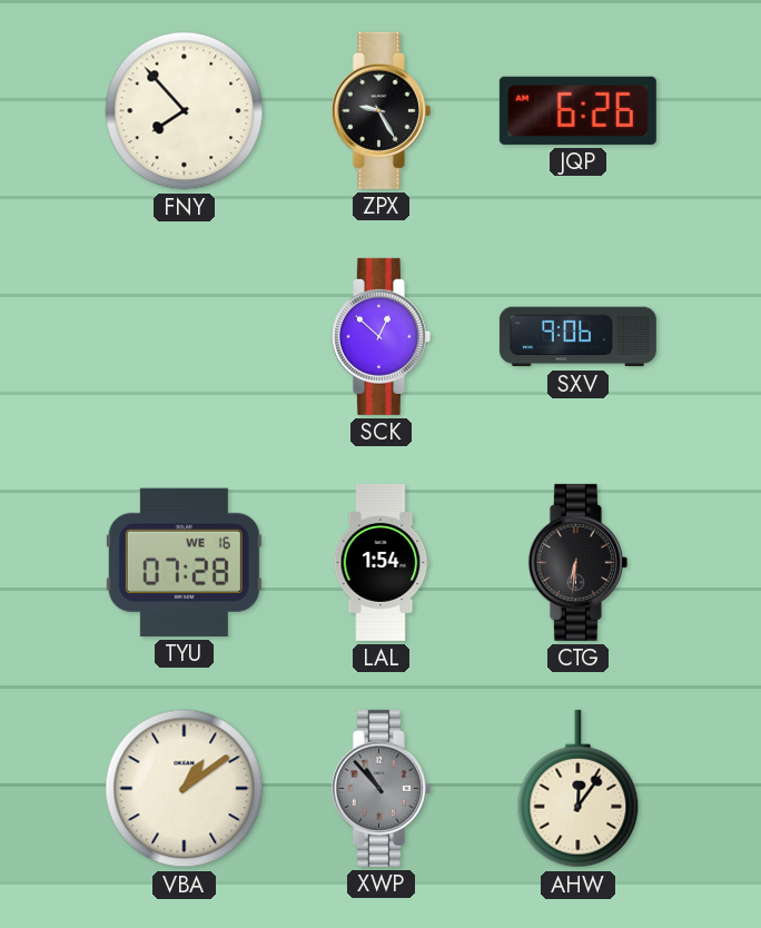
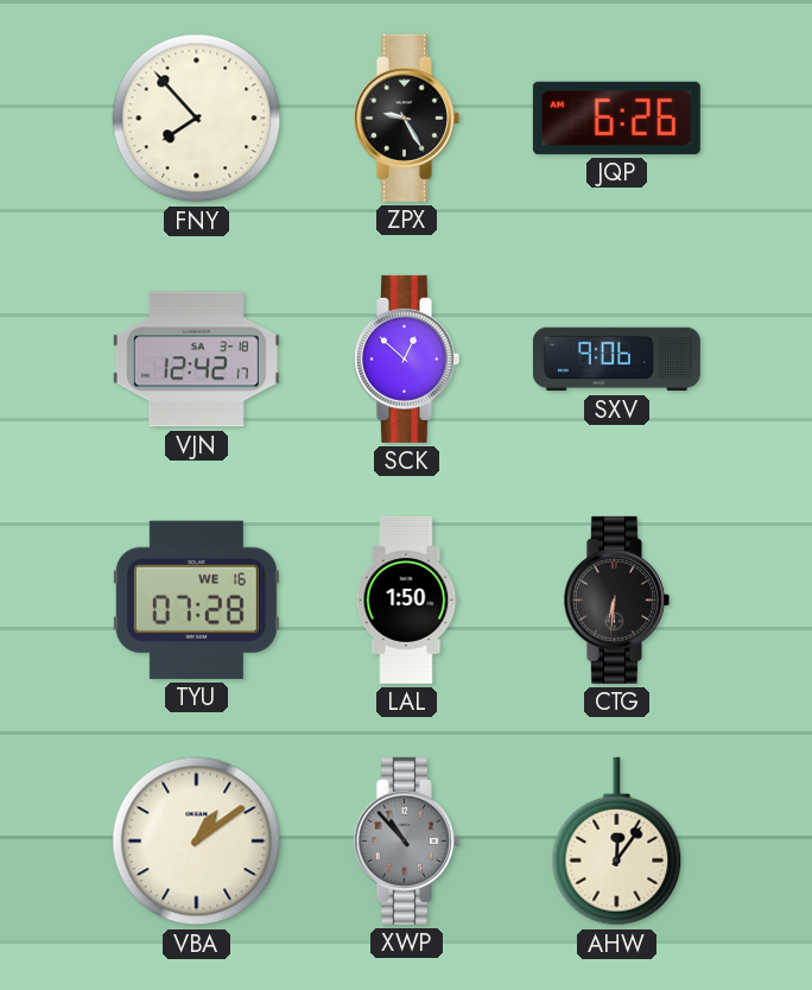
VJN: none -> 12:42
LAL: 1:54 -> 1:50
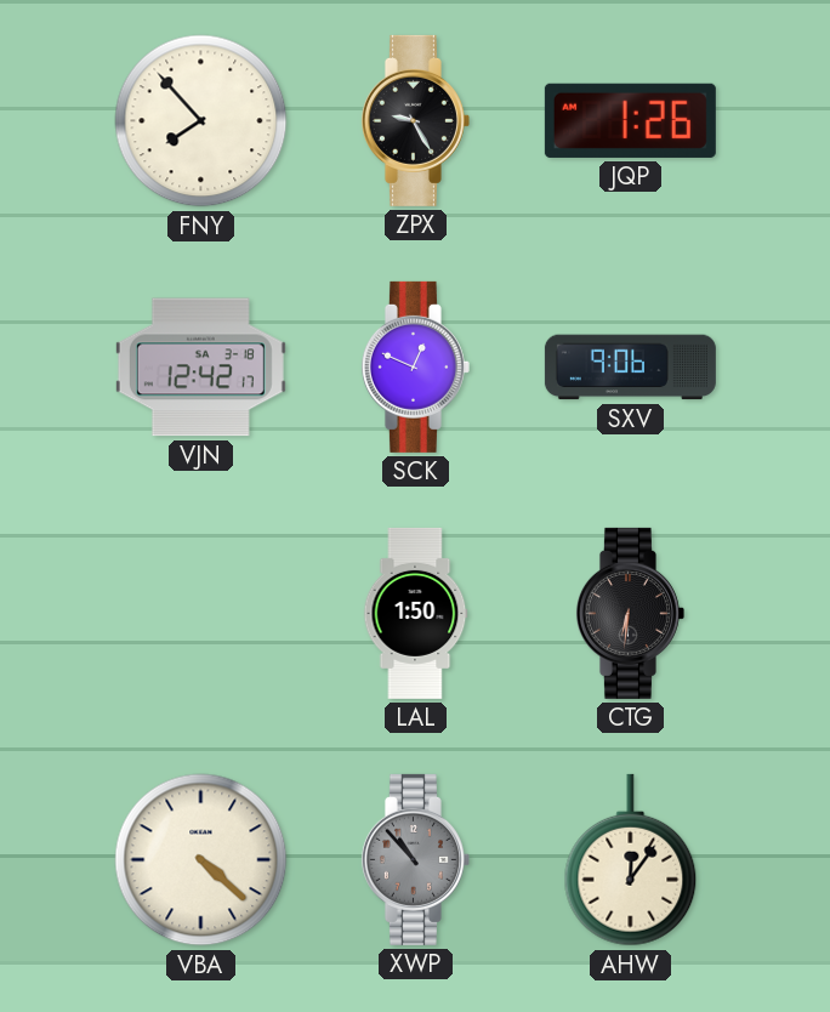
JQP: 6:26 -> 1:26
SCK: 12:52 -> 12:49
TYU: 07:28 -> none
VBA: 1:09 -> 4:22
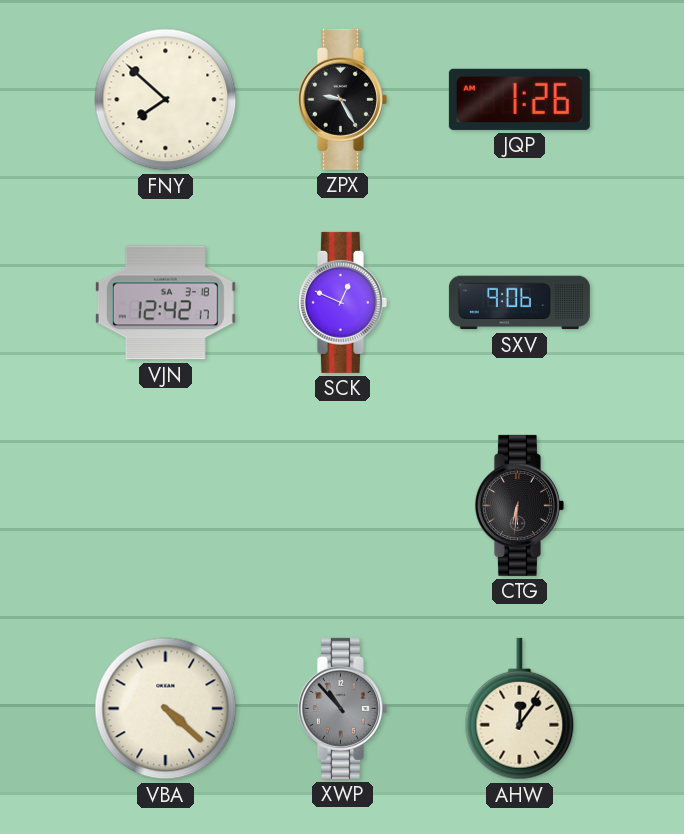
FNY: 7:53 -> 7:52
LAL: 1:50 -> none
